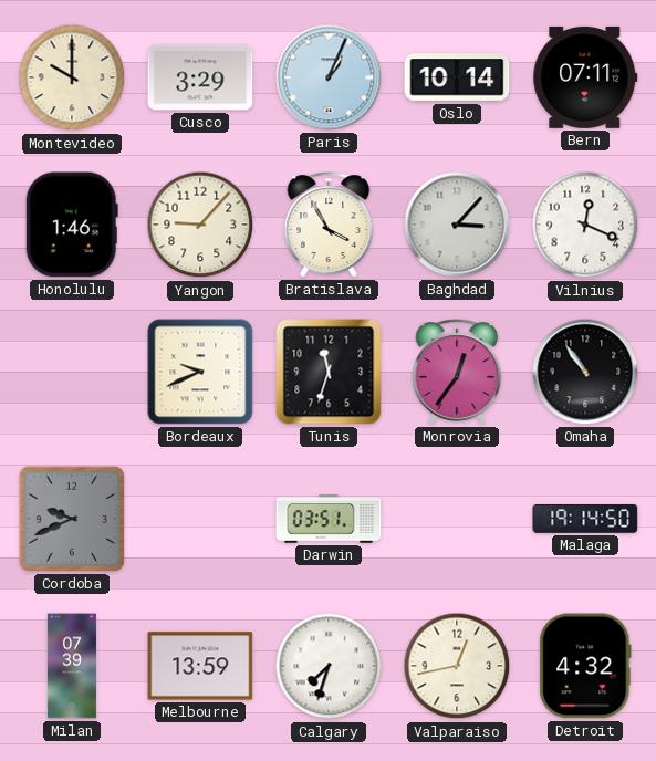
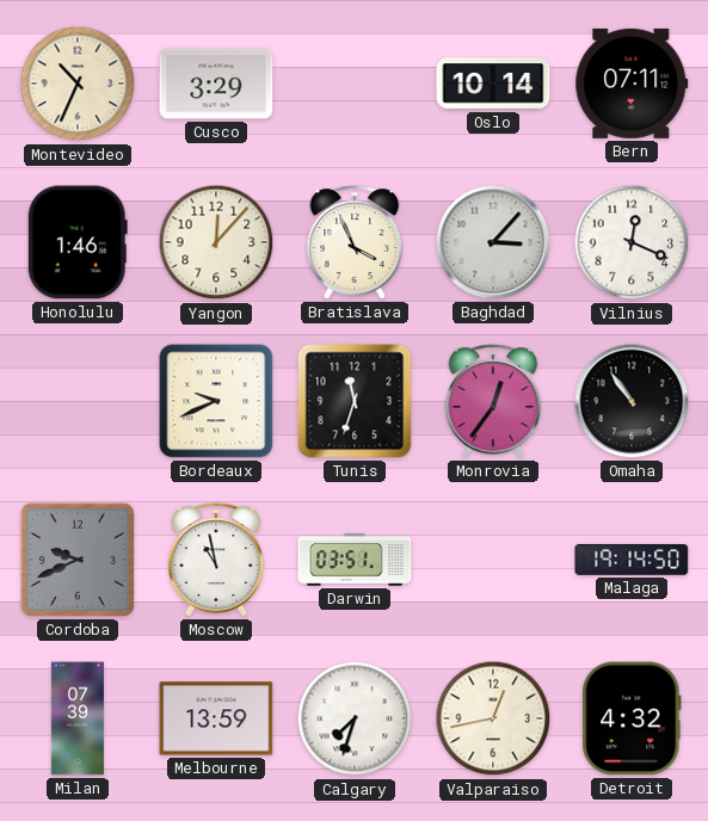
Montevideo: 10:00 -> 10:34
Paris: 1:04 -> none
Yangon: 9:07 -> 12:07
Bratislava: 3:55 -> 3:56
Moscow: none -> 10:58
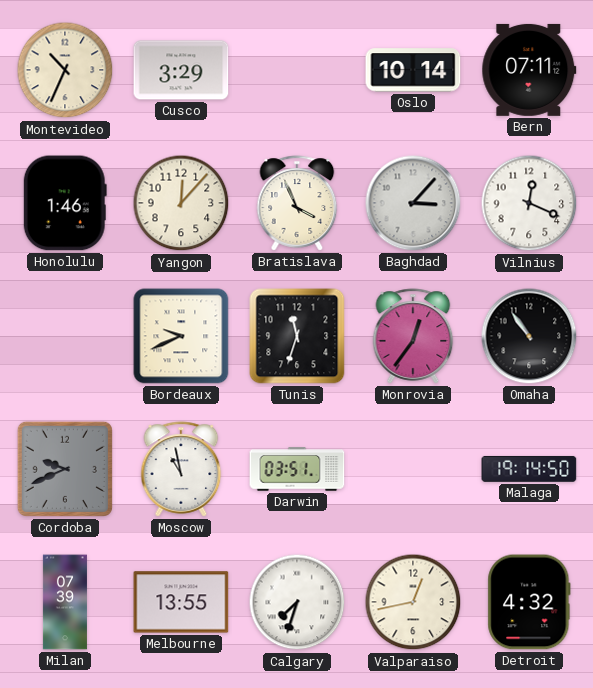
Melbourne: 13:59 -> 13:55
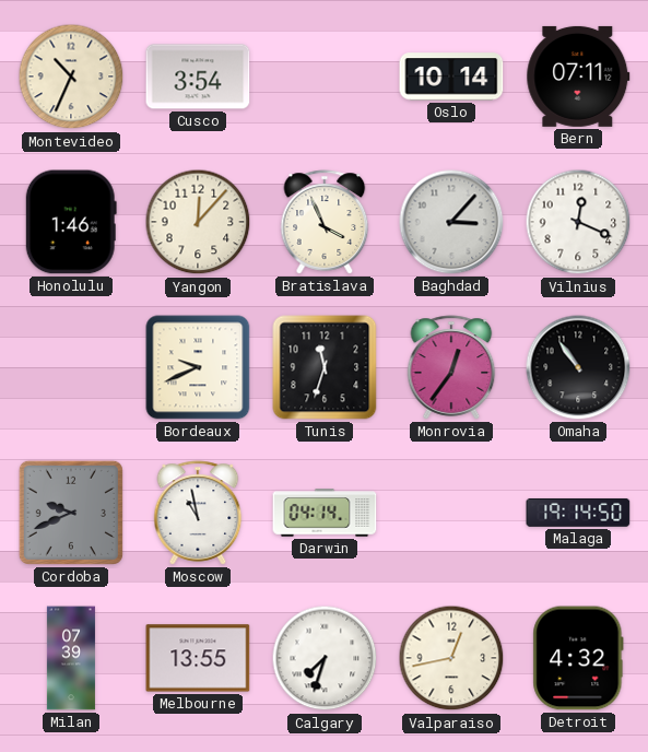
Cusco: 3:29 -> 3:54
Darwin: 03:51 -> 04:14
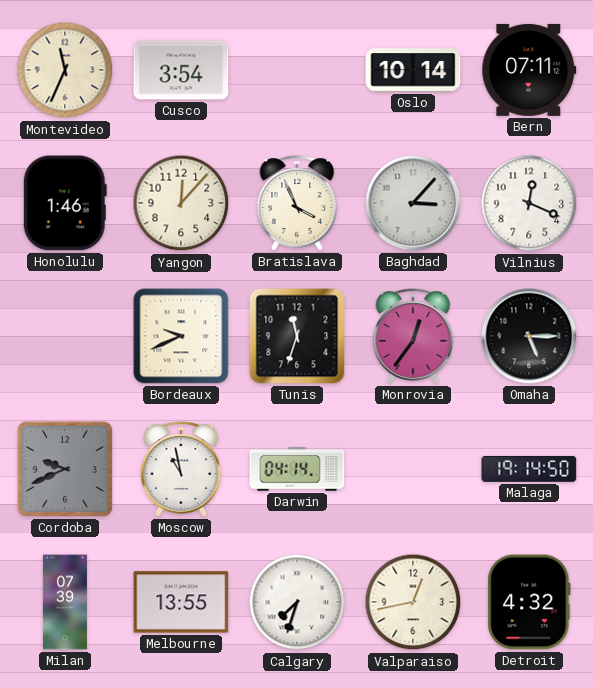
Montevideo: 10:34 -> 11:34
Omaha: 10:54 -> 5:15
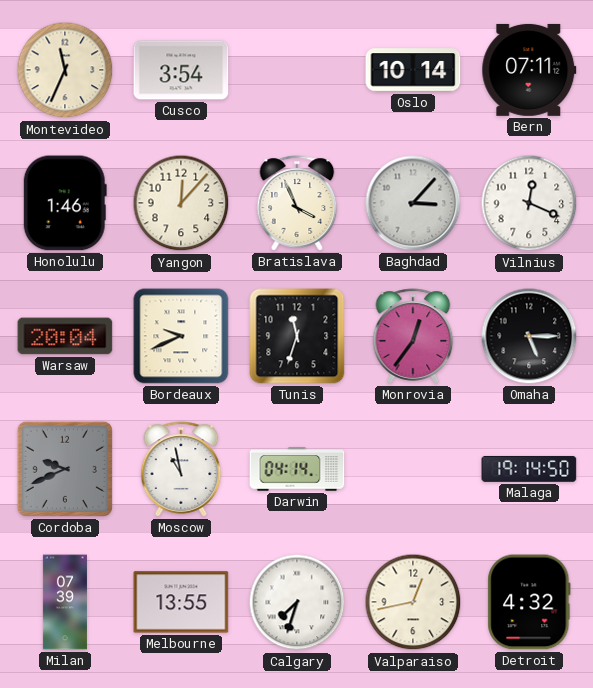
Warsaw: none -> 20:04
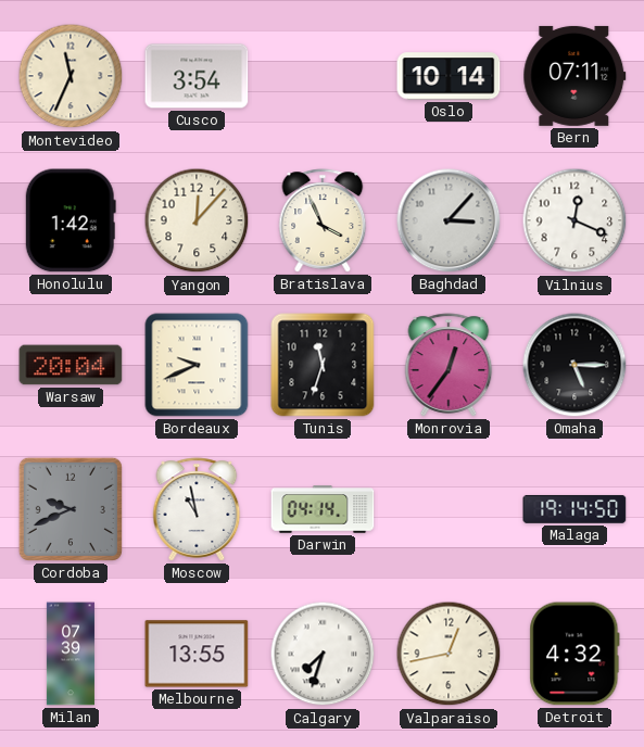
Honolulu: 1:46 -> 1:42
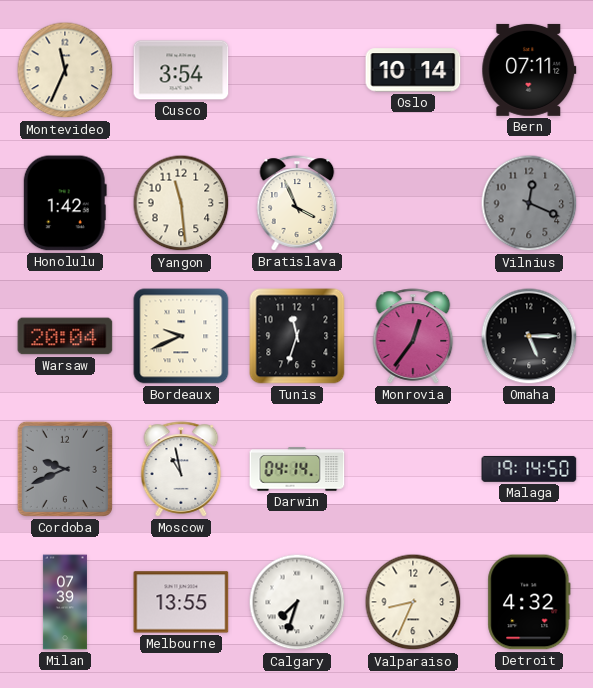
Yangon: 12:07 -> 11:29
Baghdad: 3:07 -> none
Vilnius dial: white -> grey
Valparaiso: 12:43 -> 8:34
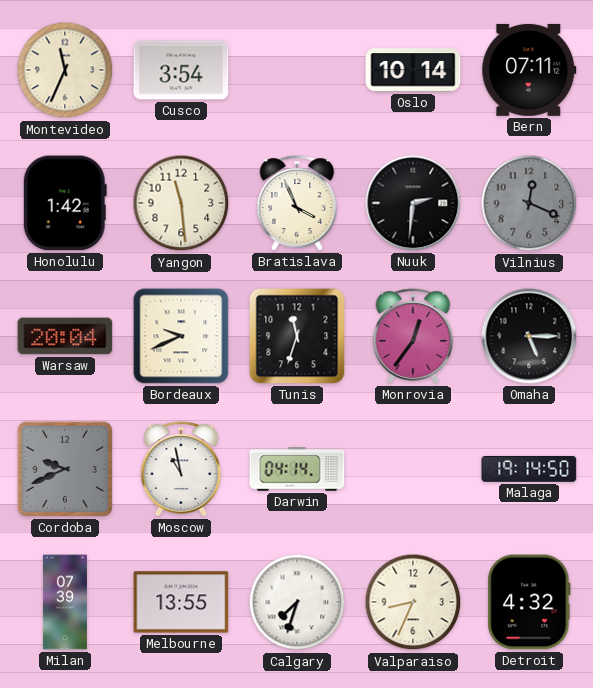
Nuuk: none -> 2:31
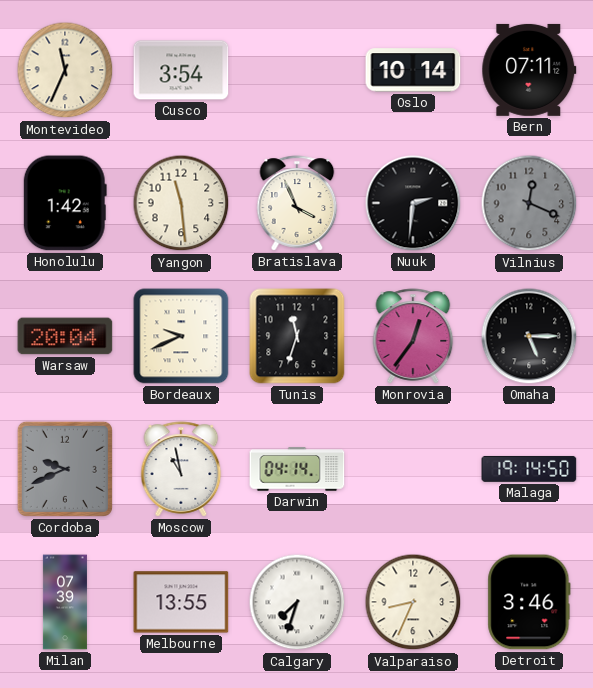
Detroit: 4:32 -> 3:46
